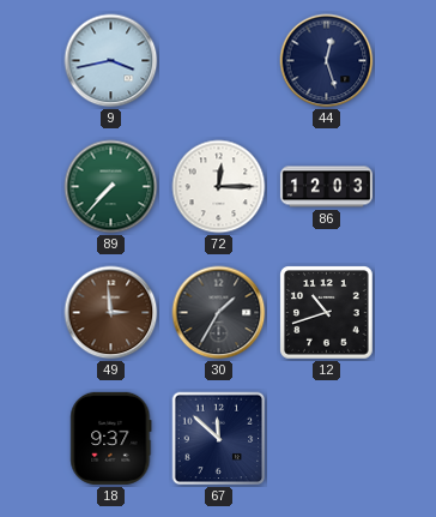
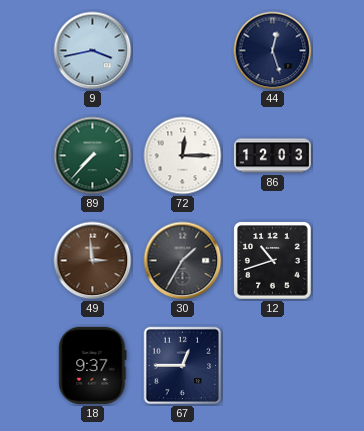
67: 11:52 -> 12:45
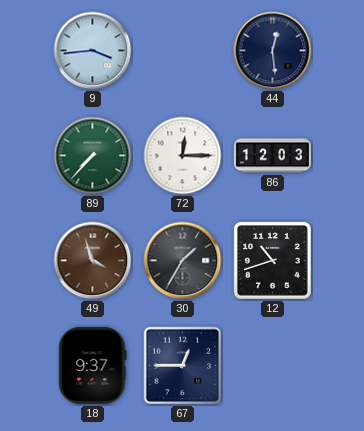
9: 3:43 -> 3:44
44: 12:27 -> 12:29
49: 2:59 -> 3:57
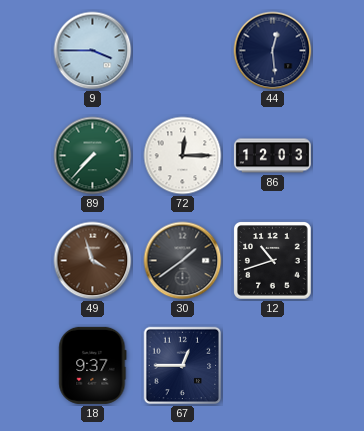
9: 3:44 -> 3:45
30: 1:35 -> 1:39
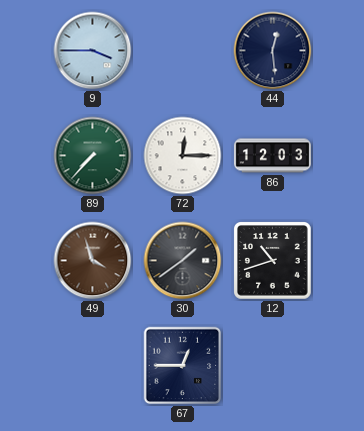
18: 9:37 -> none
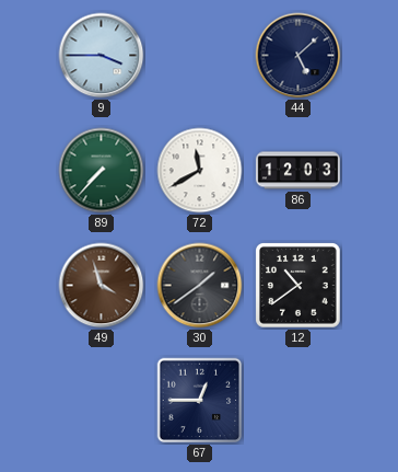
44: 12:29 -> 5:08
72: 12:15 -> 11:40
12: 10:42 -> 10:39
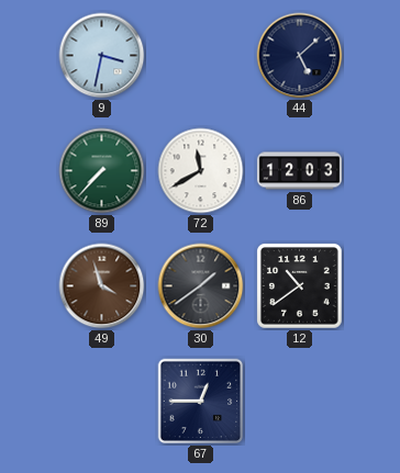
9: 3:45 -> 3:32
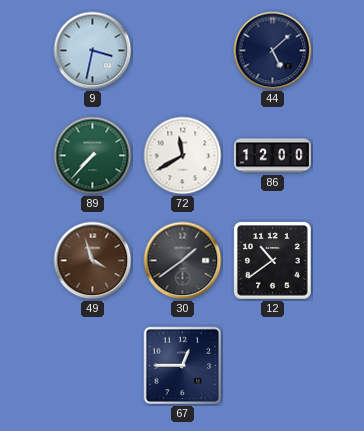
86: 12:03 -> 12:00
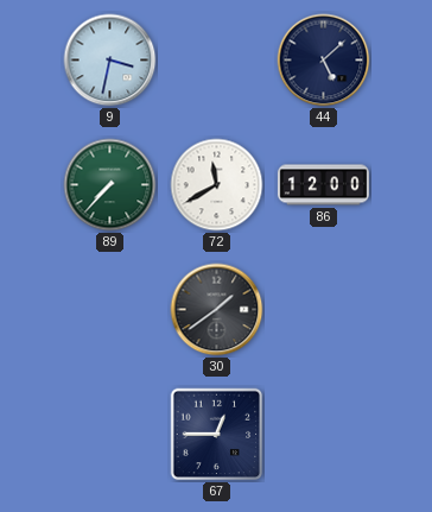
49: 3:57 -> none
12: 10:39 -> none
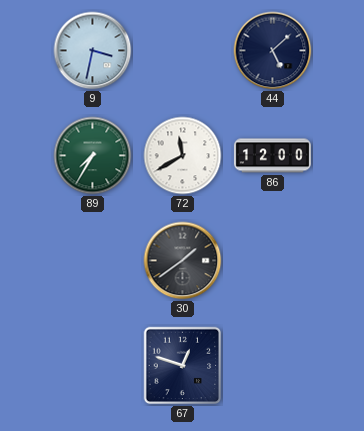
89: 7:37 -> 7:35
67: 12:45 -> 12:48
